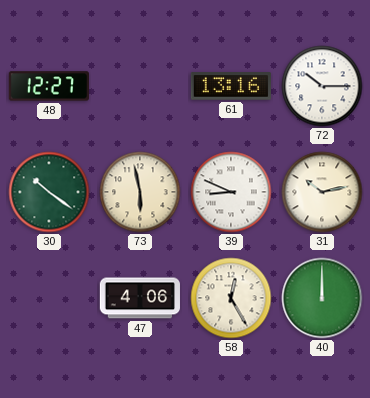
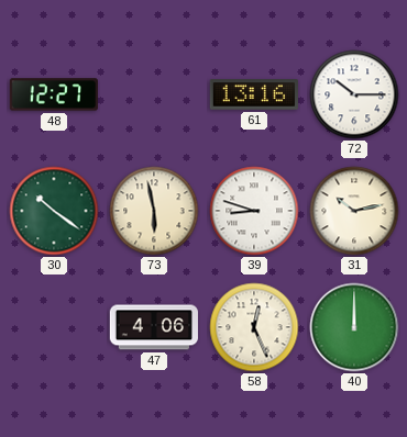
39: 8:49 -> 8:48
58: 12:25 -> 12:26
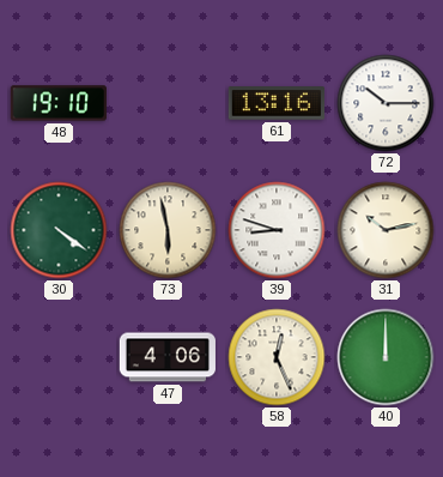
48: 12:27 -> 19:10
30: 10:21 -> 4:21
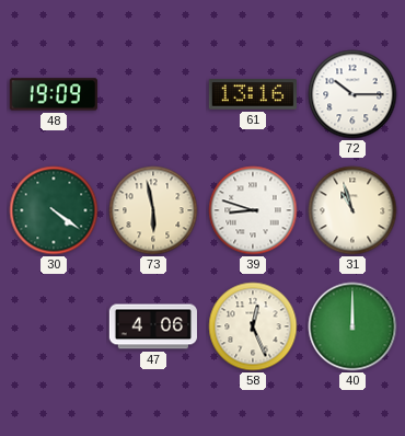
48: 19:10 -> 19:09
31: 10:13 -> 10:57
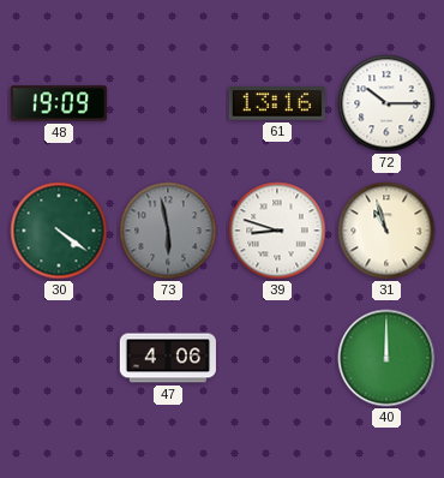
73 dial: cream -> grey
58: 12:26 -> none
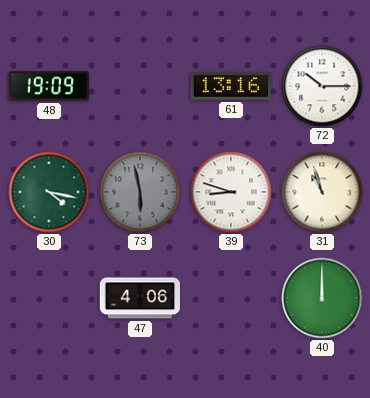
30: 4:21 -> 4:17
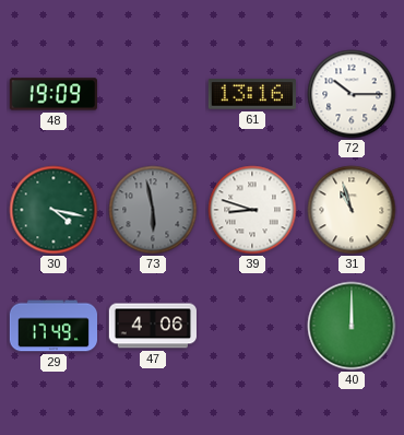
29: none -> 17:49
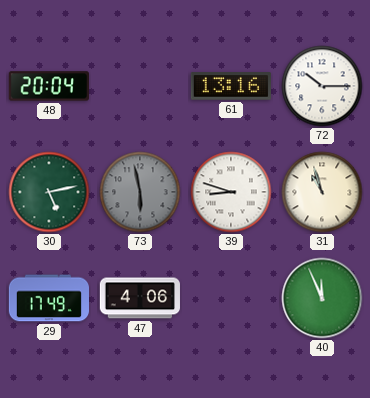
48: 19:09 -> 20:04
30: 4:17 -> 5:13
40: 12:00 -> 11:56
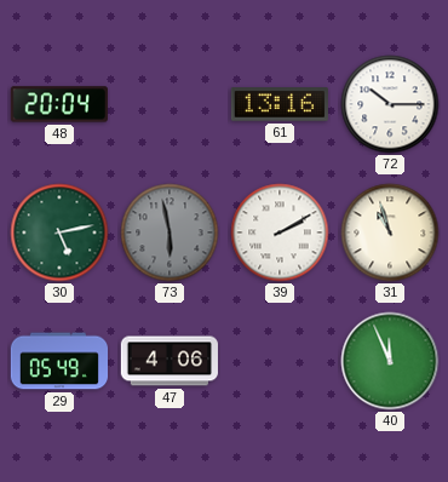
39: 8:48 -> 2:10
29: 17:49 -> 05:49
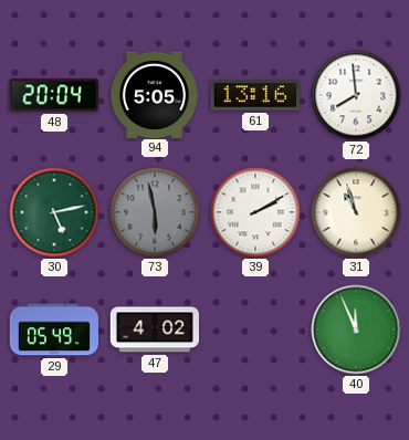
94: none -> 5:05
72: 10:15 -> 7:59
47: 4:06 -> 4:02
